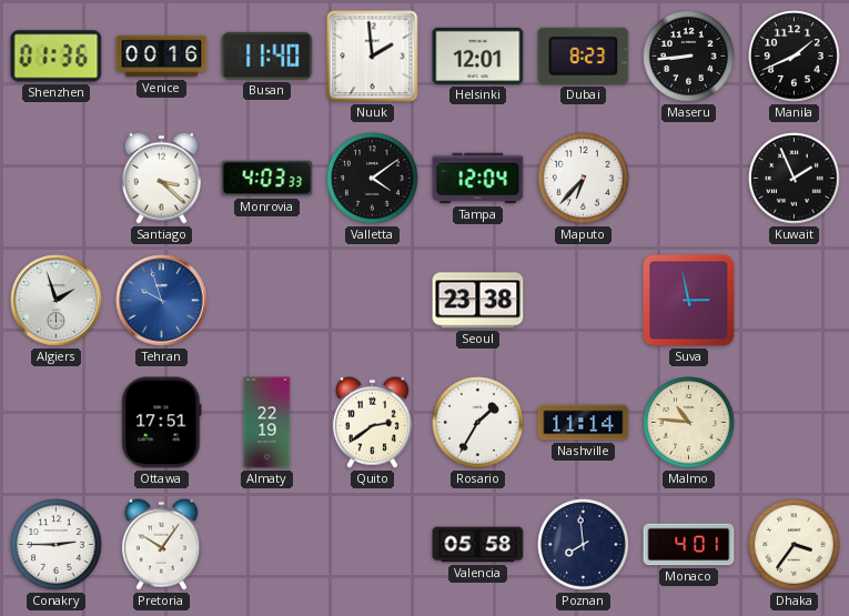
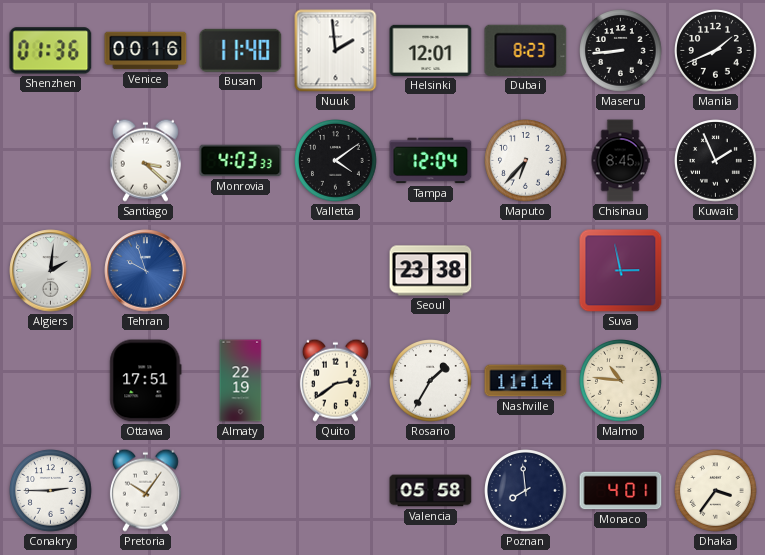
Chisinau: none -> 8:45
Algiers: 1:57 -> 2:01
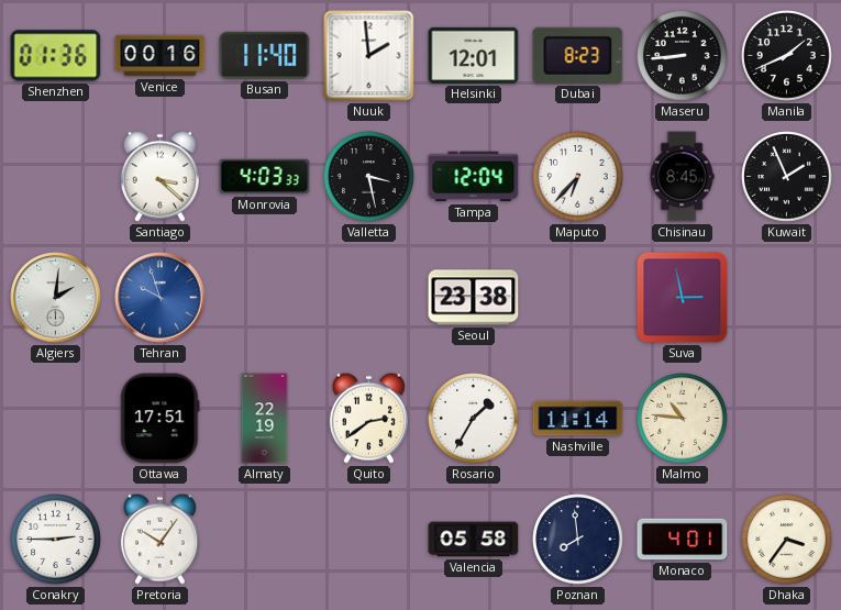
Valletta: 4:09 -> 3:28
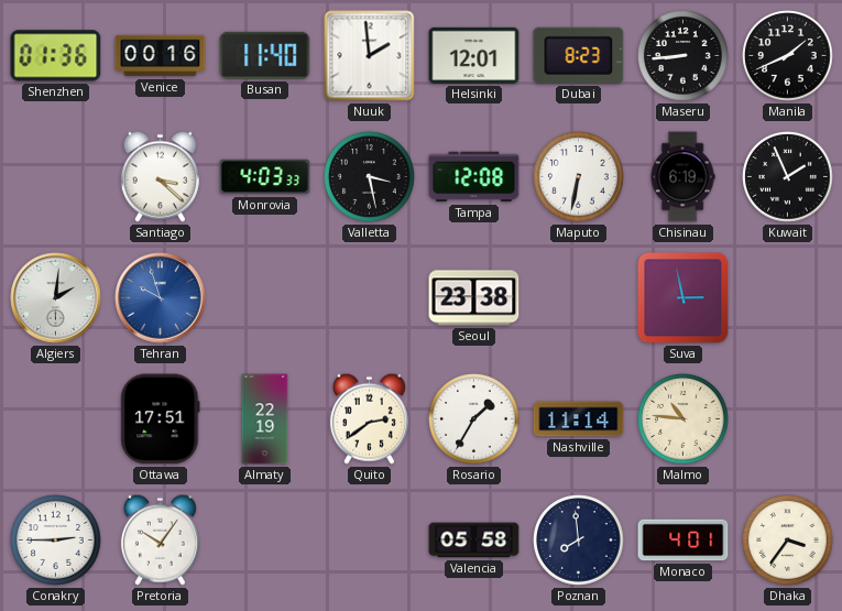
Tampa: 12:04 -> 12:08
Maputo: 6:37 -> 6:32
Chisinau: 8:45 -> 6:19
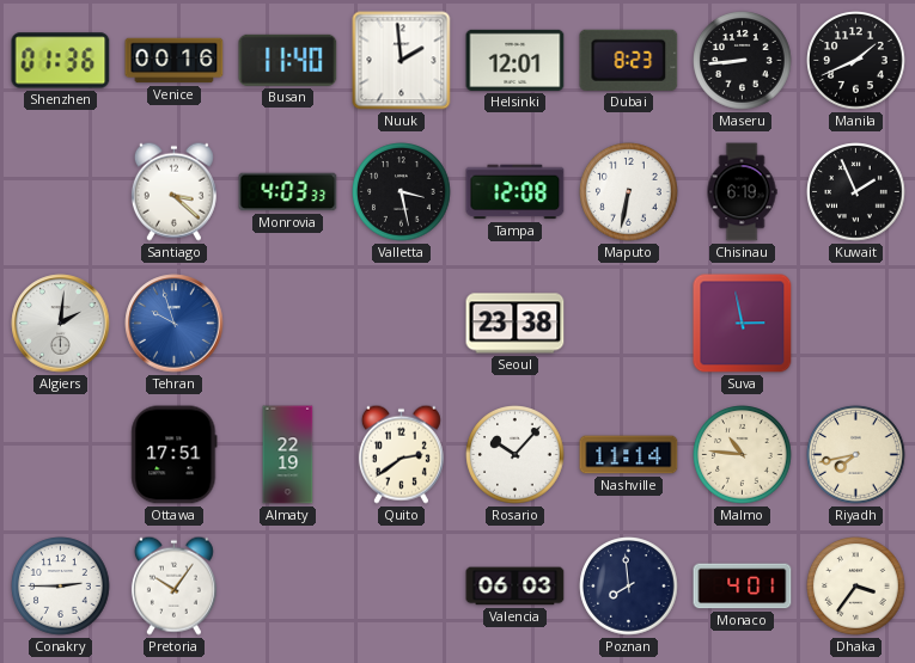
Rosario: 1:35 -> 10:07
Riyadh: none -> 7:43
Valencia: 05:58 -> 06:03
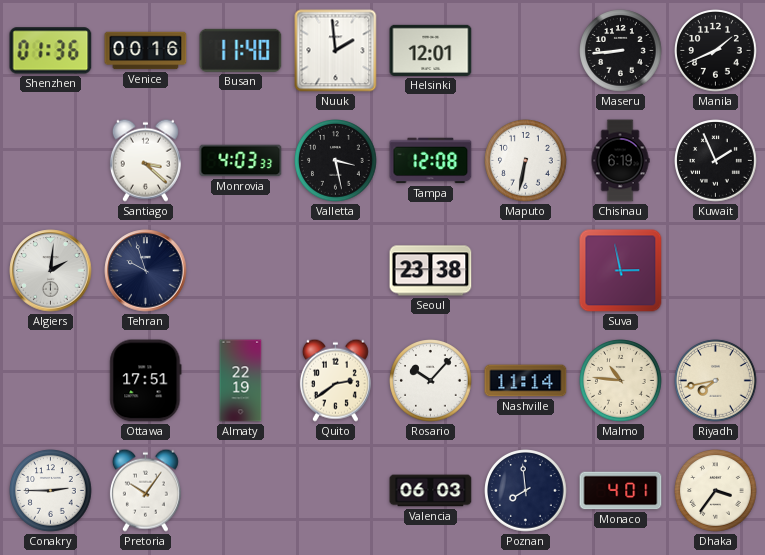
Dubai: 8:23 -> none
Tehran dial: blue -> navy
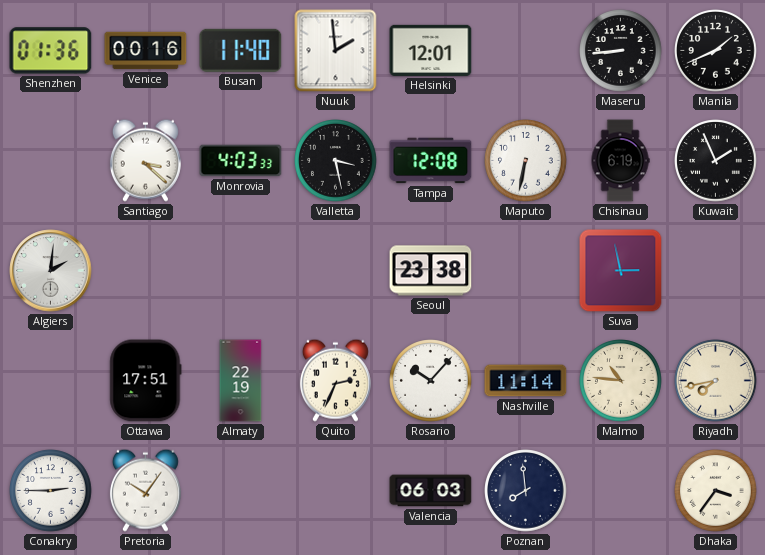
Tehran: 9:57 -> none
Quito: 2:39 -> 2:34
Monaco: 4:01 -> none
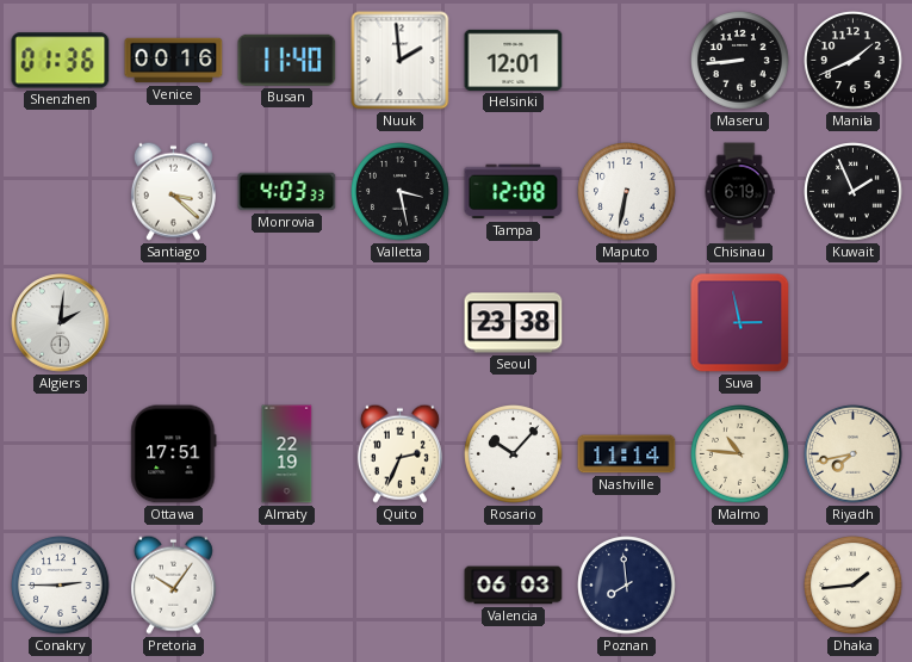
Dhaka: 3:36 -> 1:44
